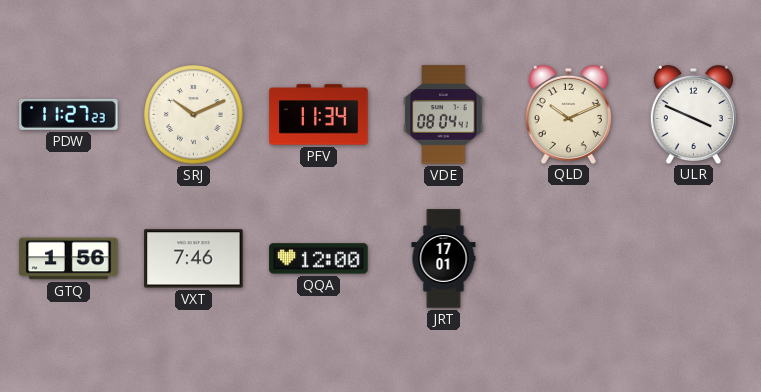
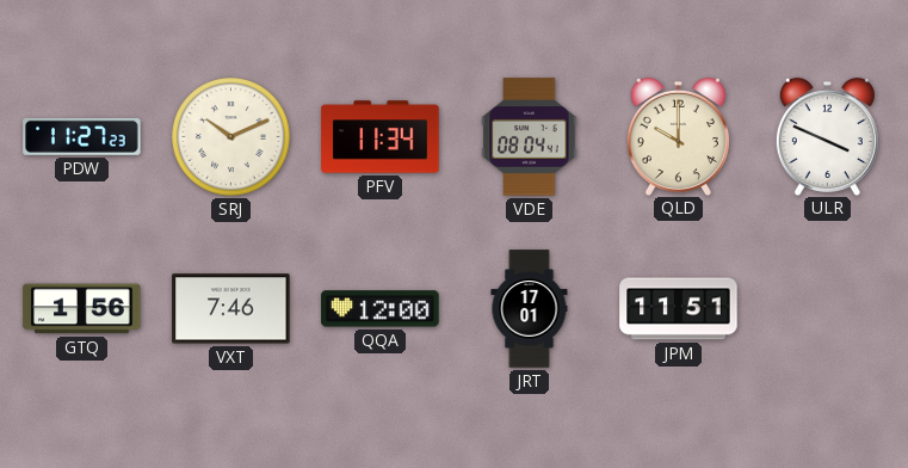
QLD: 10:11 -> 10:00
JPM: none -> 11:51
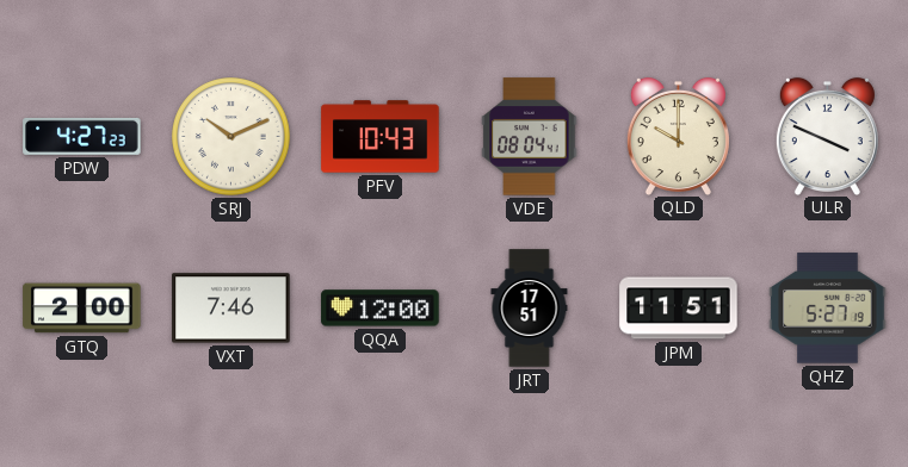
PDW: 11:27 -> 4:27
PFV: 11:34 -> 10:43
GTQ: 1:56 -> 2:00
JRT: 17:01 -> 17:51
QHZ: none -> 5:27
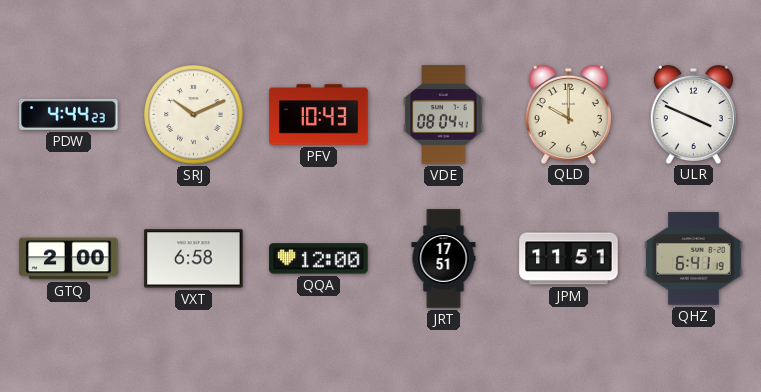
PDW: 4:27 -> 4:44
VXT: 7:46 -> 6:58
QHZ: 5:27 -> 6:41
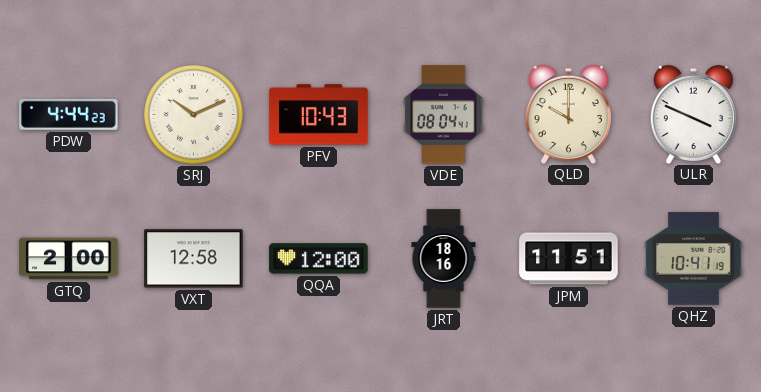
VXT: 6:58 -> 12:58
JRT: 17:51 -> 18:16
QHZ: 6:41 -> 10:41
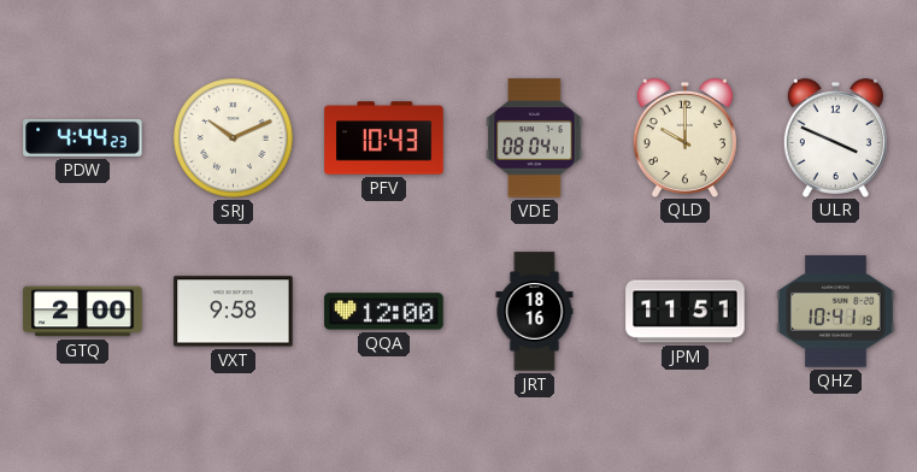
VXT: 12:58 -> 9:58
